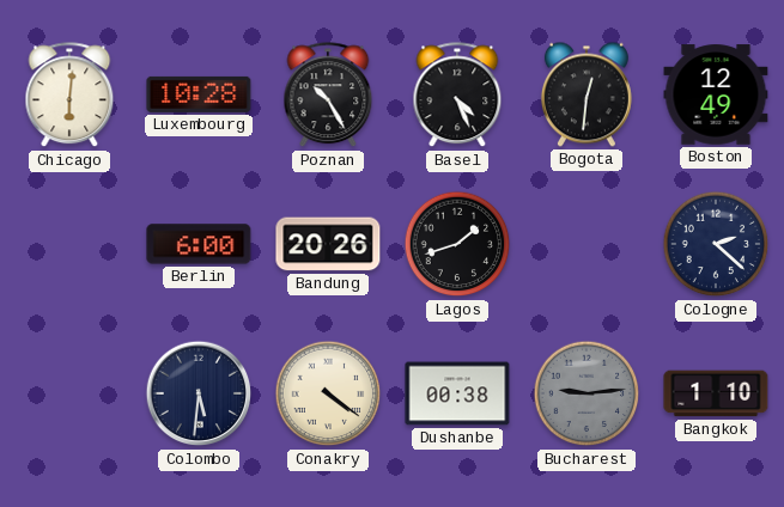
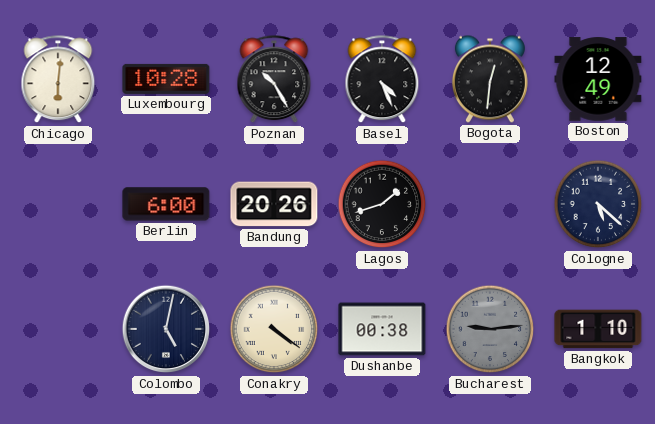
Cologne: 2:22 -> 5:22
Colombo: 5:31 -> 5:02
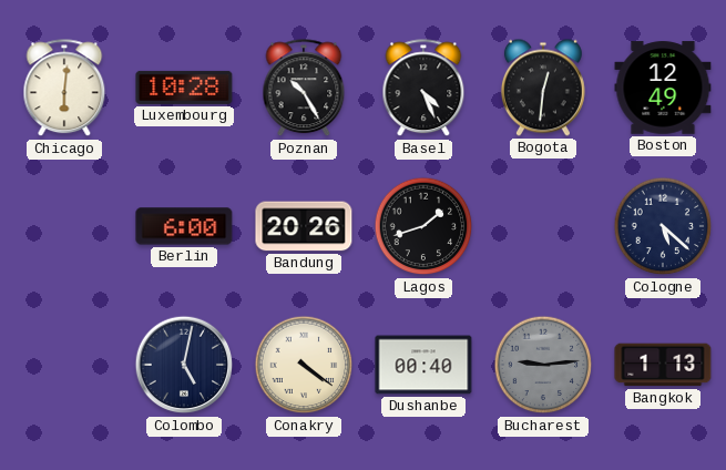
Dushanbe: 00:38 -> 00:40
Bangkok: 1:10 -> 1:13
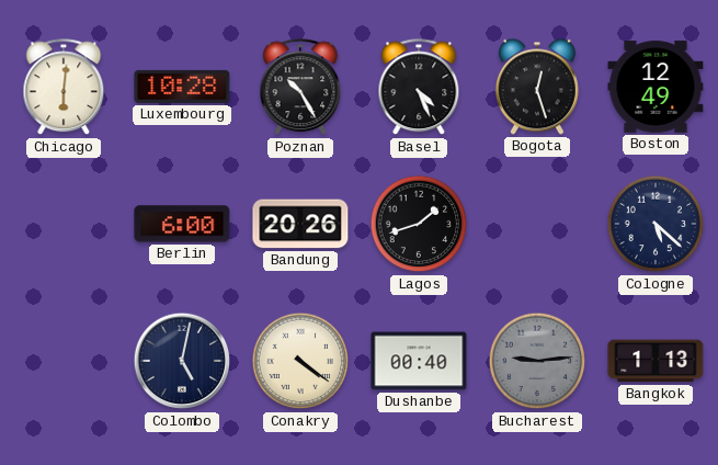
Bogota: 12:31 -> 12:27
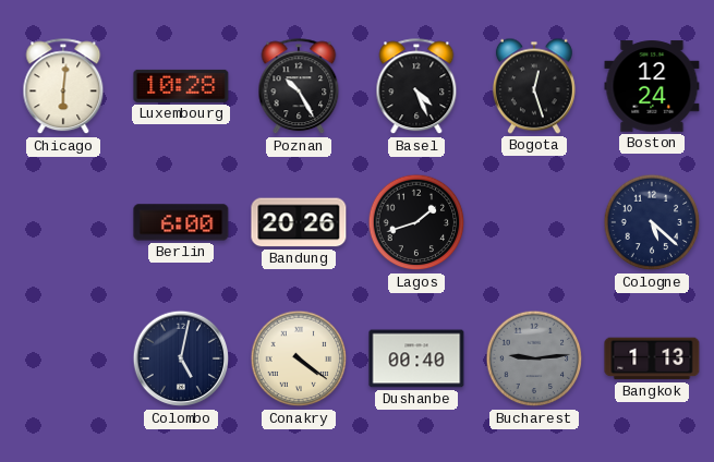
Boston: 12:49 -> 12:24
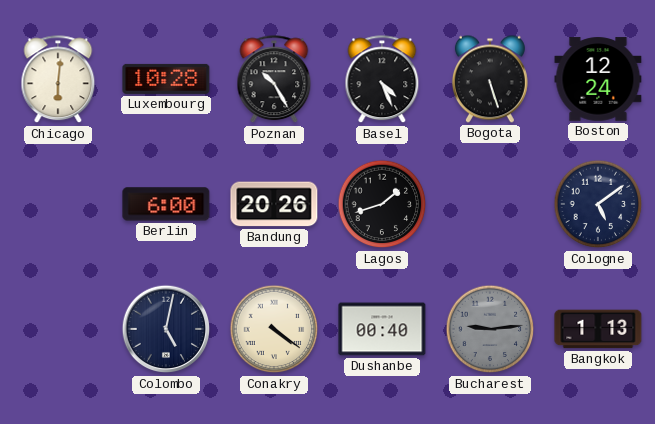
Bogota: 12:27 -> 5:27
Cologne: 5:22 -> 5:09
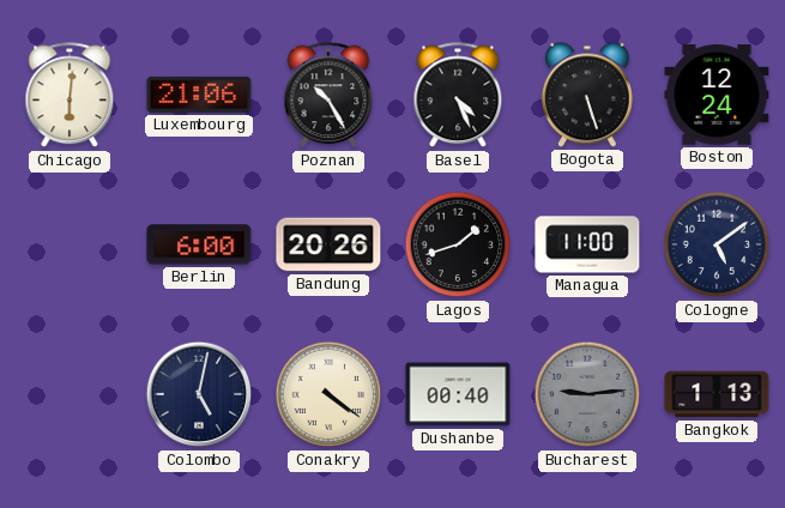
Luxembourg: 10:28 -> 21:06
Managua: none -> 11:00
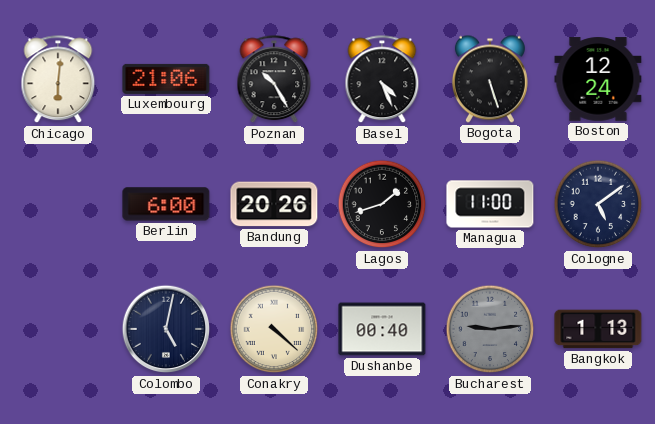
Conakry: 4:21 -> 4:22
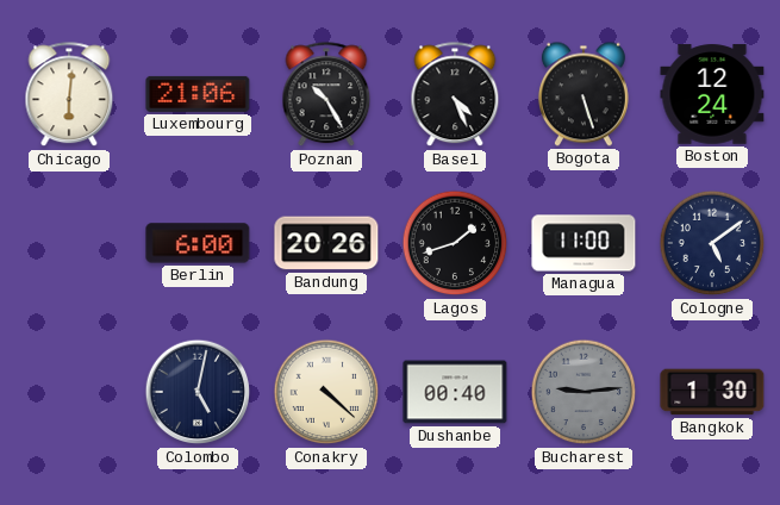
Bangkok: 1:13 -> 1:30
